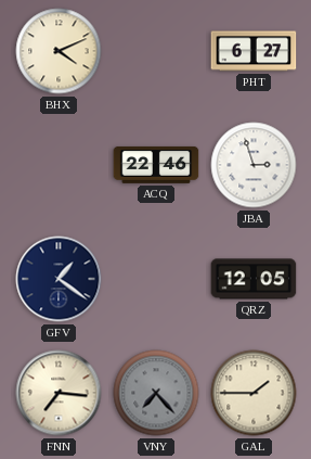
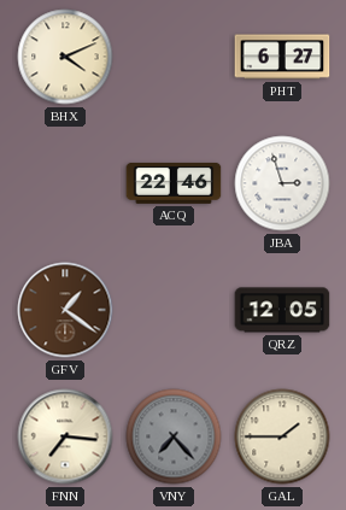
GFV dial: navy -> brown
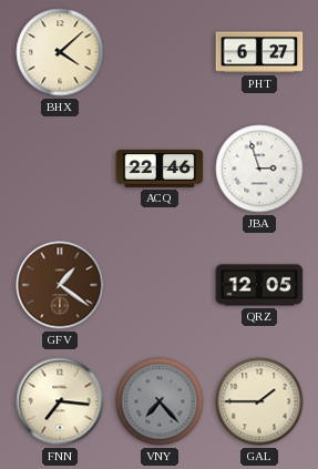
BHX: 4:11 -> 4:08
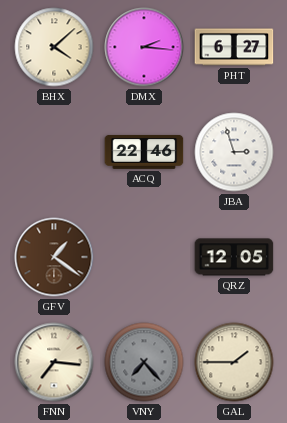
DMX: none -> 2:16
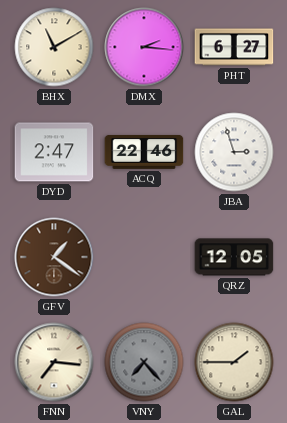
BHX: 4:08 -> 11:10
DYD: none -> 2:47
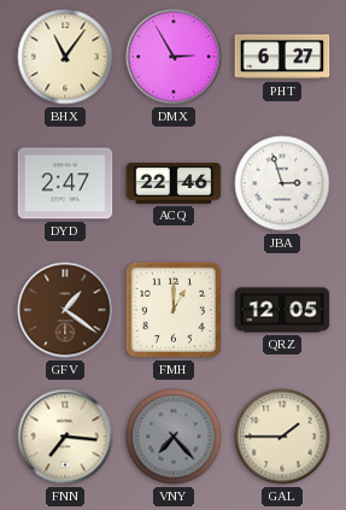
BHX: 11:10 -> 11:06
DMX: 2:16 -> 2:55
FMH: none -> 1:00
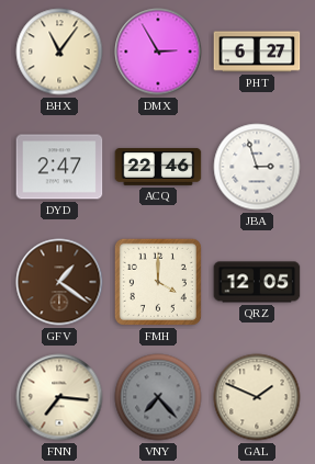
FMH: 1:00 -> 4:00
GAL: 1:45 -> 1:49
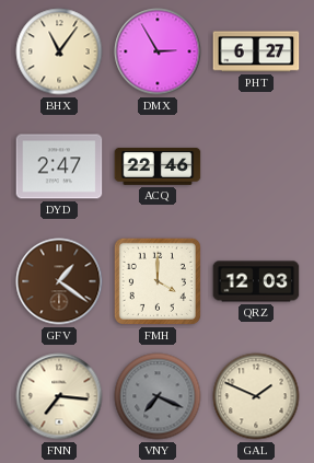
JBA: 2:57 -> none
QRZ: 12:05 -> 12:03
VNY: 7:23 -> 7:19
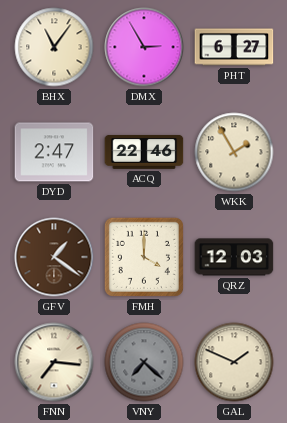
WKK: none -> 1:55
VNY: 7:19 -> 7:22
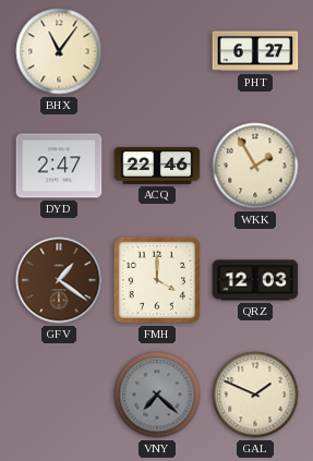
DMX: 2:55 -> none
FNN: 7:16 -> none
